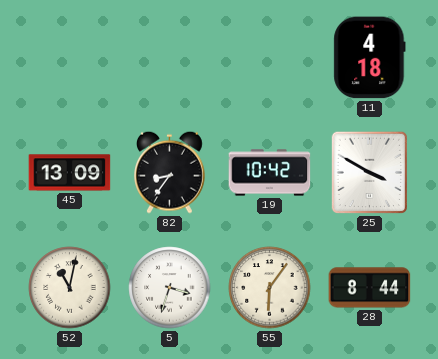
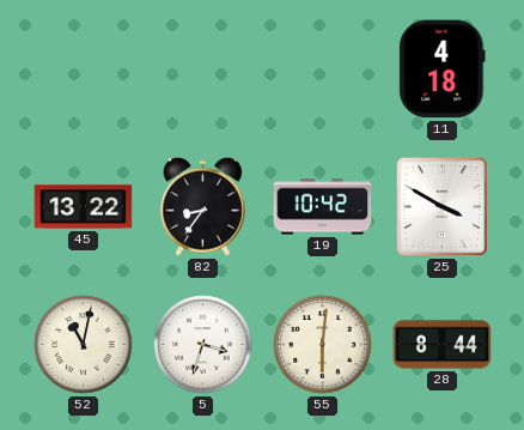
45: 13:09 -> 13:22
55: 6:06 -> 6:01
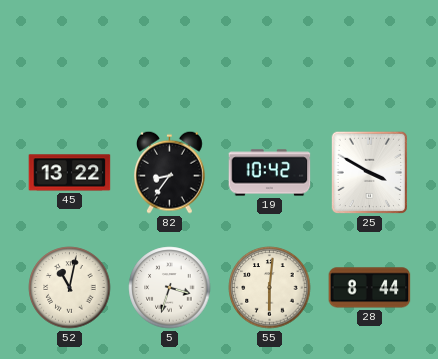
11: 4:18 -> none
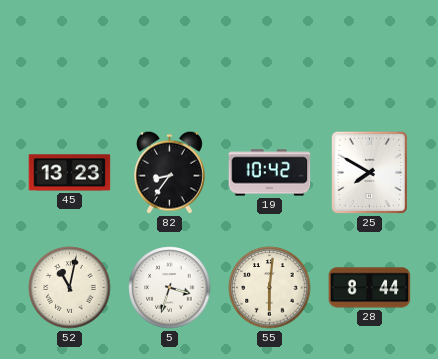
45: 13:22 -> 13:23
25: 3:50 -> 7:50
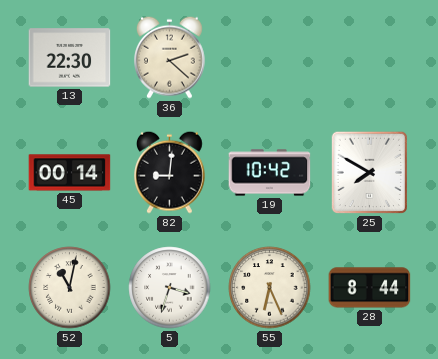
13: none -> 22:30
36: none -> 2:22
45: 13:23 -> 00:14
82: 8:36 -> 9:01
55: 6:01 -> 6:26
